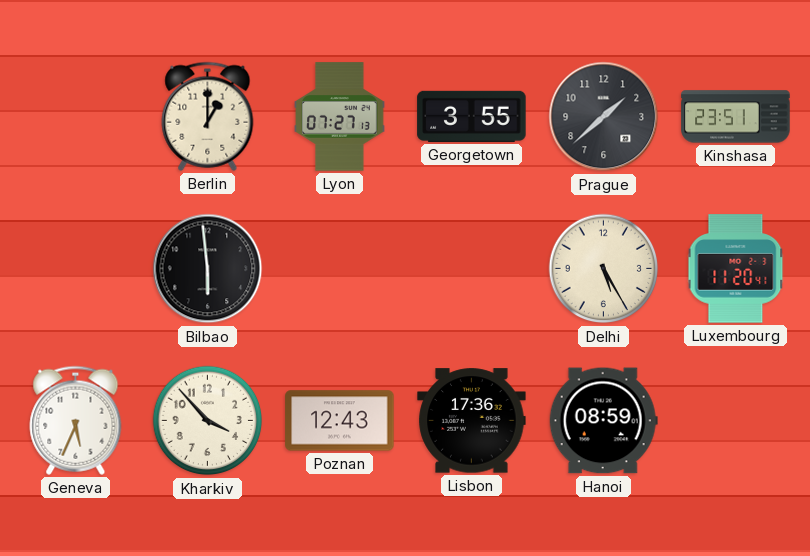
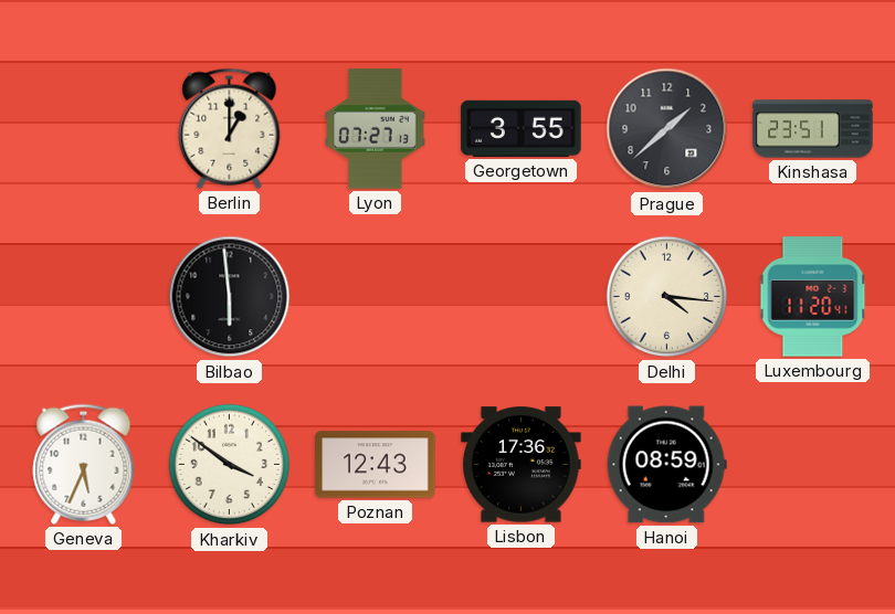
Delhi: 5:25 -> 4:16
Kharkiv: 3:53 -> 3:51
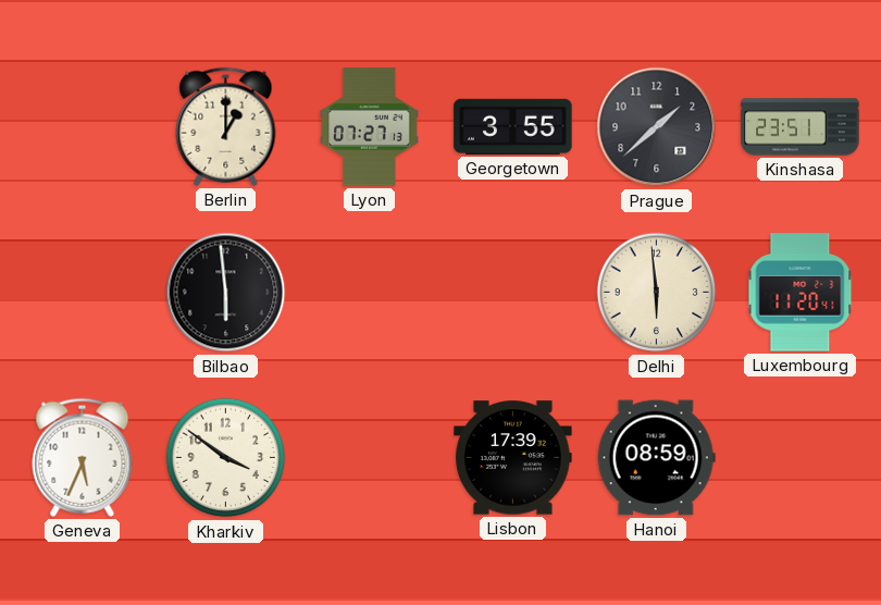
Delhi: 4:16 -> 5:59
Poznan: 12:43 -> none
Lisbon: 17:36 -> 17:39
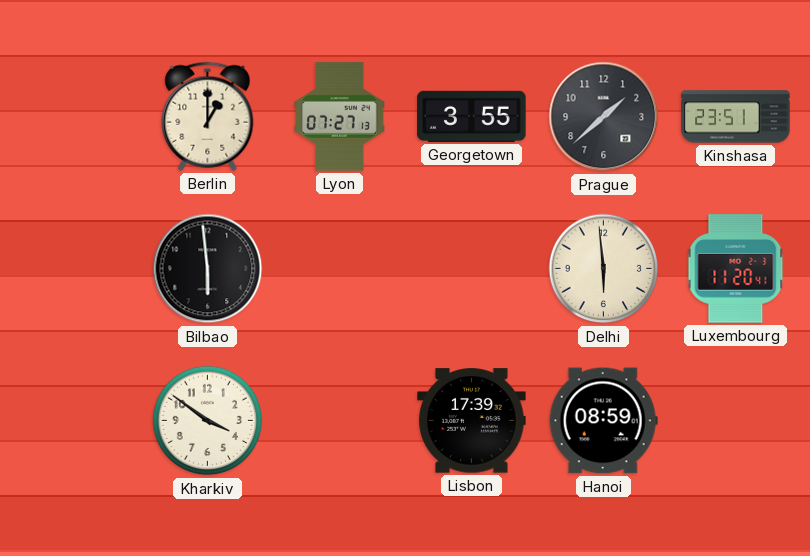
Geneva: 5:34 -> none
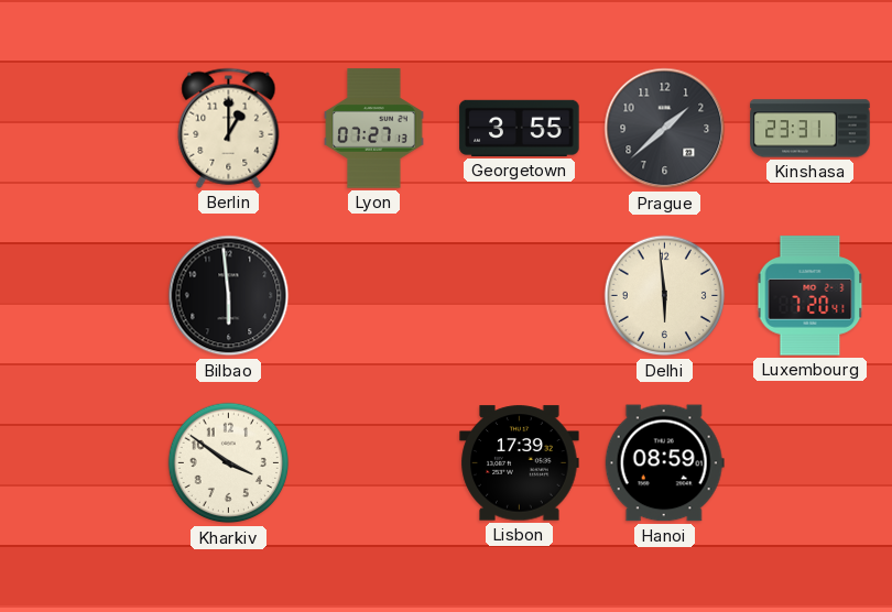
Kinshasa: 23:51 -> 23:31
Luxembourg: 11:20 -> 7:20
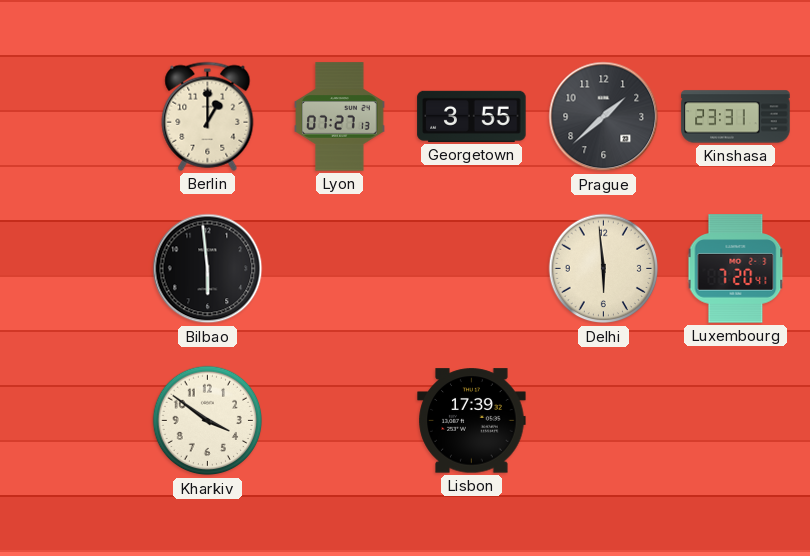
Hanoi: 08:59 -> none
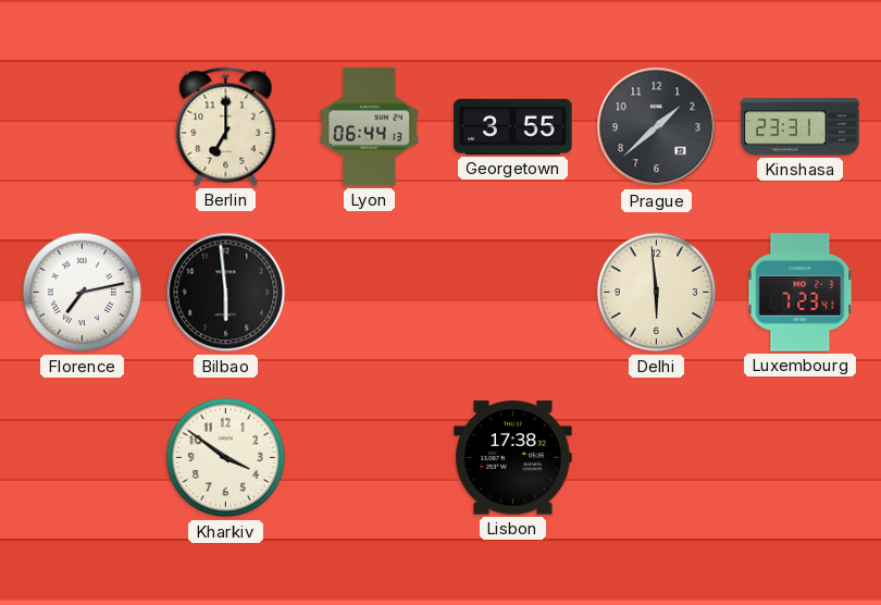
Berlin: 1:00 -> 7:00
Lyon: 07:27 -> 06:44
Florence: none -> 7:13
Luxembourg: 7:20 -> 7:23
Lisbon: 17:39 -> 17:38
